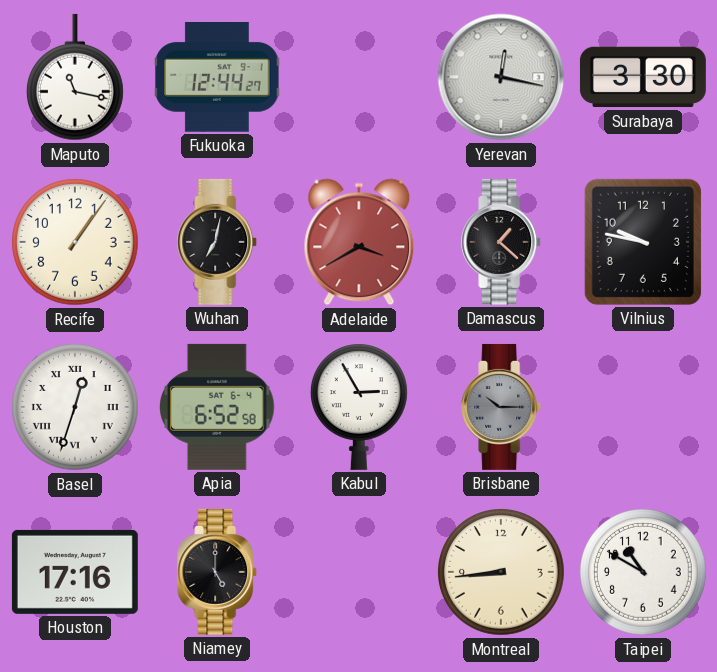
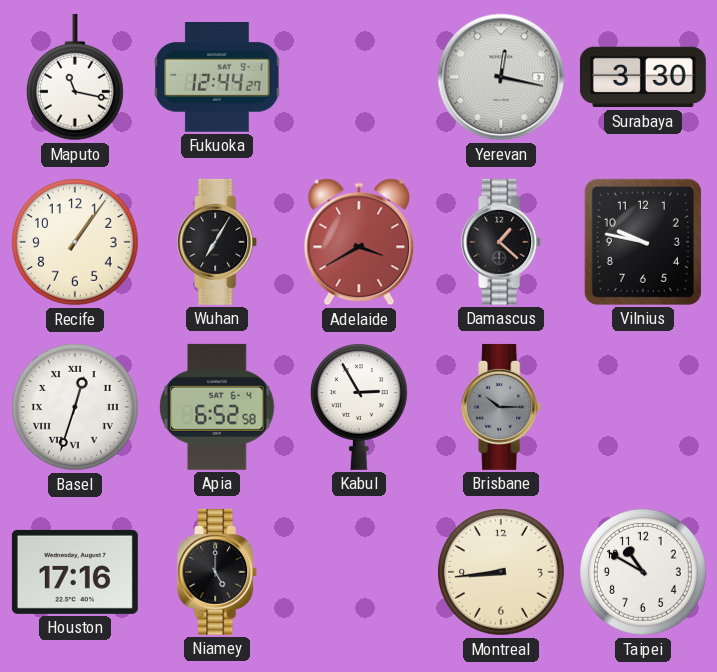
Wuhan: 7:02 -> 7:05
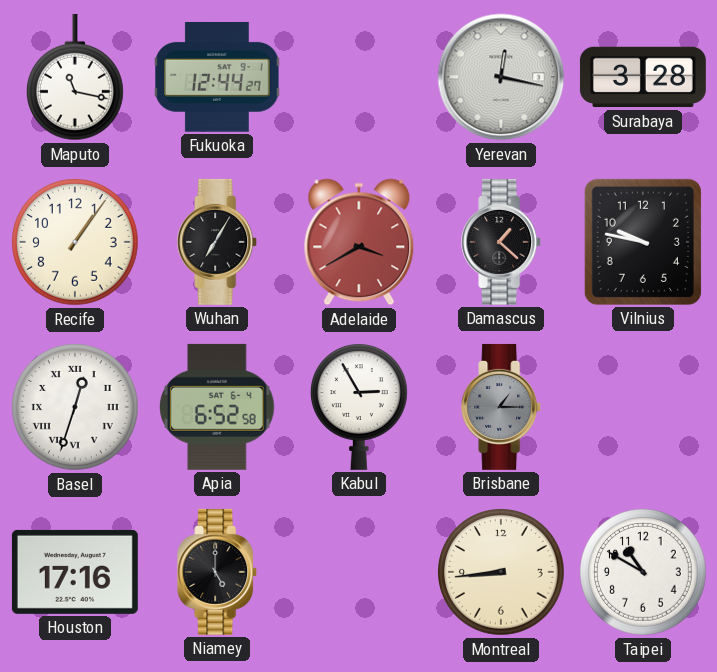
Surabaya: 3:30 -> 3:28
Brisbane: 10:15 -> 1:15
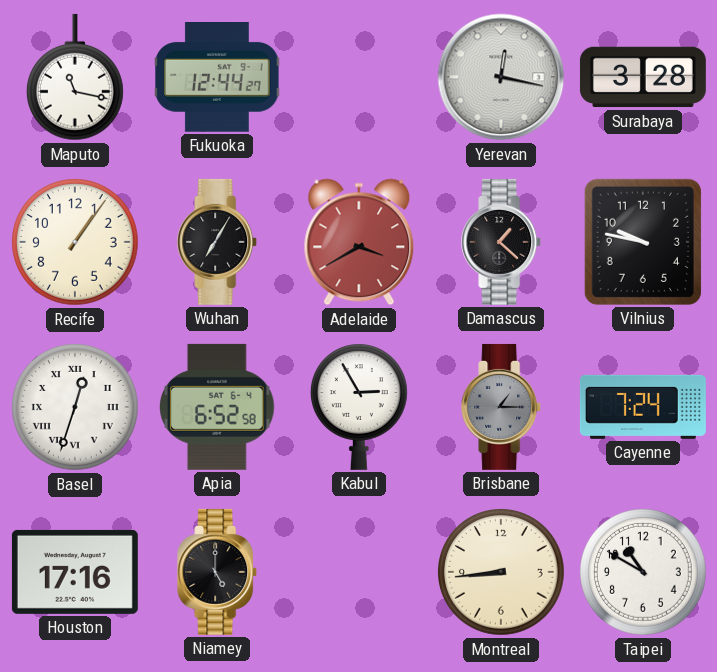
Cayenne: none -> 7:24
